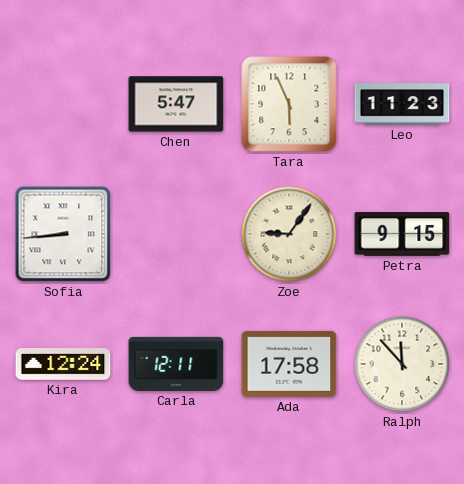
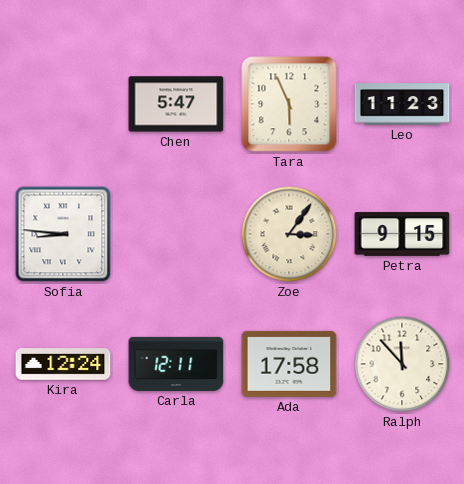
Sofia: 8:44 -> 8:46
Zoe: 9:06 -> 3:06
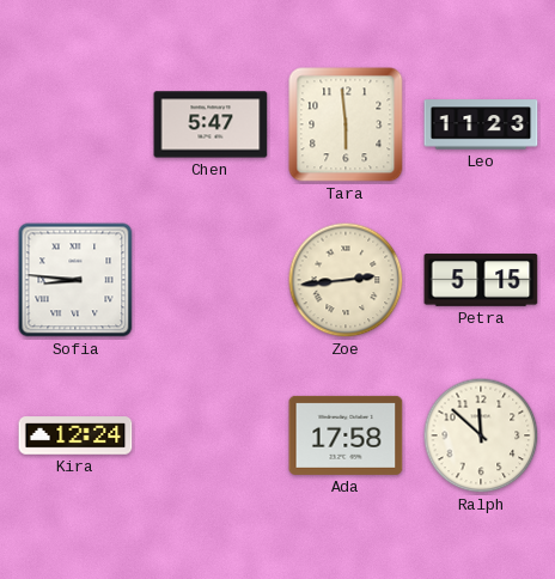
Tara: 5:56 -> 5:59
Zoe: 3:06 -> 2:44
Petra: 9:15 -> 5:15
Carla: 12:11 -> none
Ralph: 11:53 -> 11:52
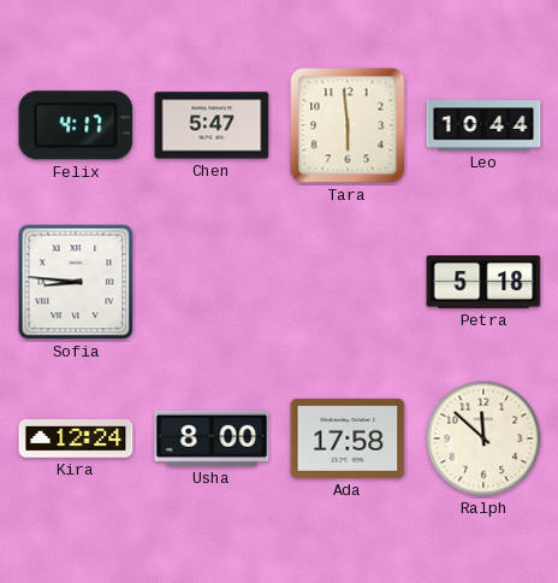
Felix: none -> 4:17
Leo: 11:23 -> 10:44
Zoe: 2:44 -> none
Petra: 5:15 -> 5:18
Usha: none -> 8:00
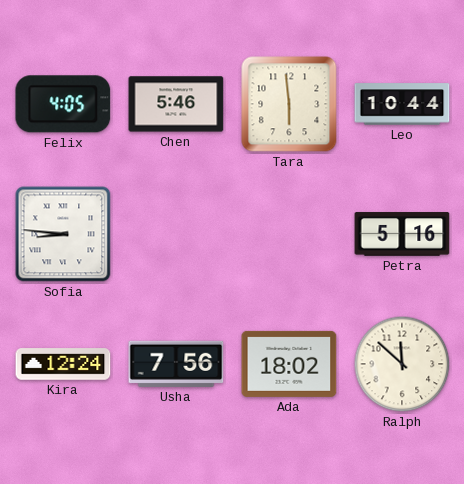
Felix: 4:17 -> 4:05
Chen: 5:47 -> 5:46
Petra: 5:18 -> 5:16
Usha: 8:00 -> 7:56
Ada: 17:58 -> 18:02
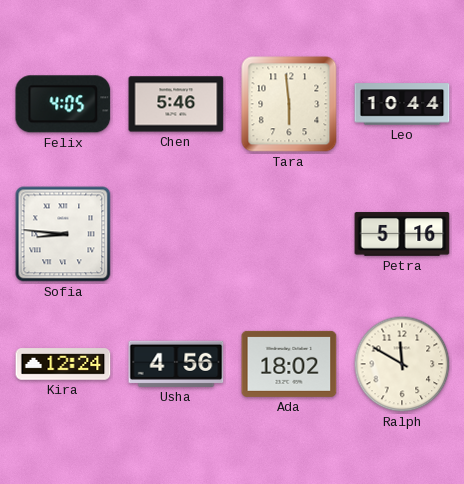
Usha: 7:56 -> 4:56
Ralph: 11:52 -> 11:50
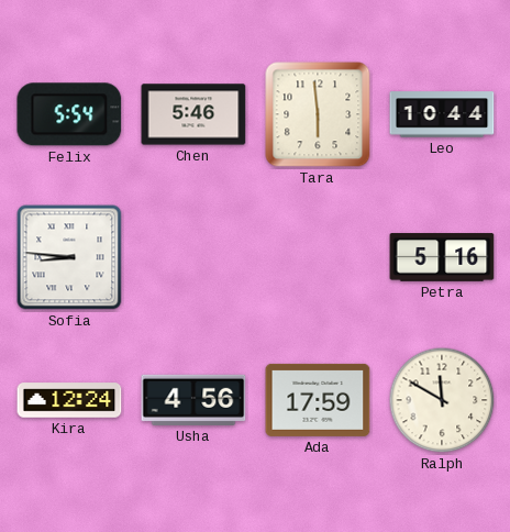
Felix: 4:05 -> 5:54
Ada: 18:02 -> 17:59
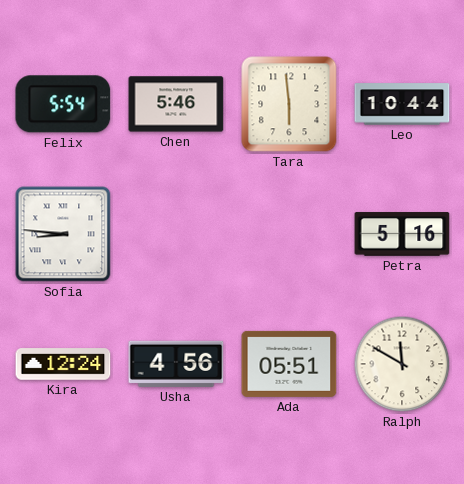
Ada: 17:59 -> 05:51
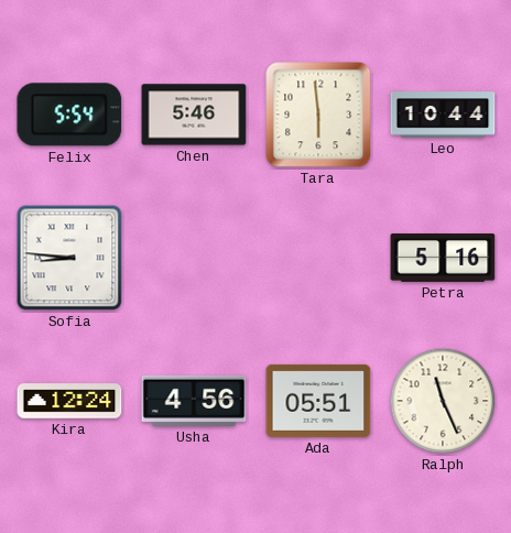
Ralph: 11:50 -> 11:26
